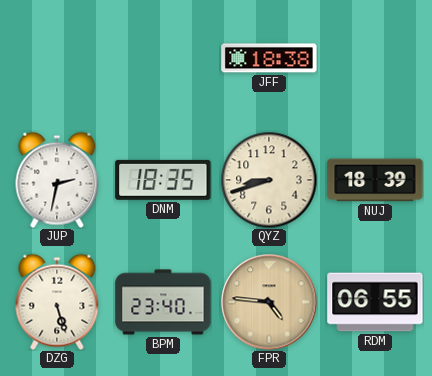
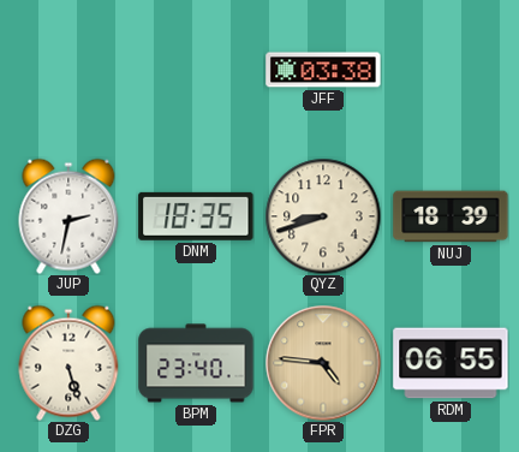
JFF: 18:38 -> 03:38
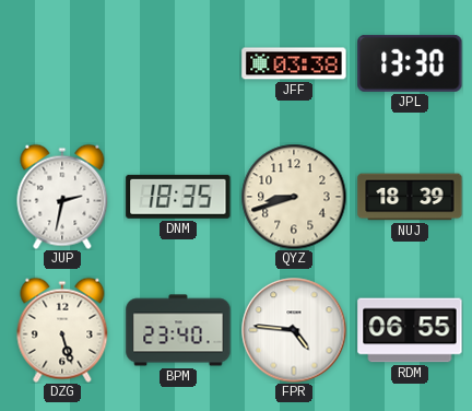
JPL: none -> 13:30
FPR dial: champagne -> white
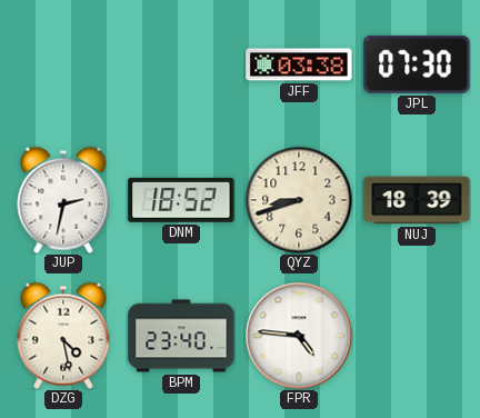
JPL: 13:30 -> 07:30
DNM: 18:35 -> 18:52
DZG: 5:27 -> 4:28
RDM: 06:55 -> none
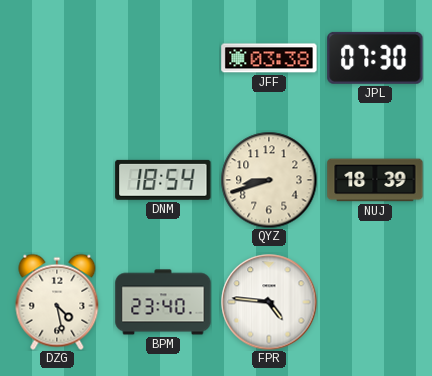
JUP: 2:32 -> none
DNM: 18:52 -> 18:54
